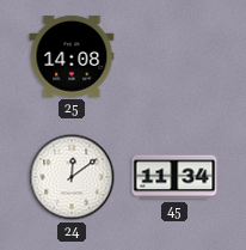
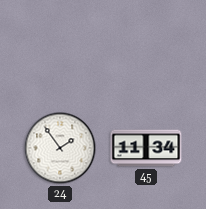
25: 14:08 -> none
24: 12:09 -> 1:54
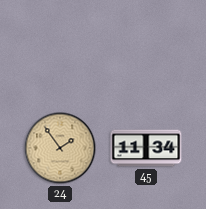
24 dial: white -> champagne
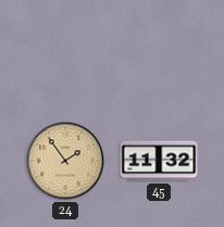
45: 11:34 -> 11:32
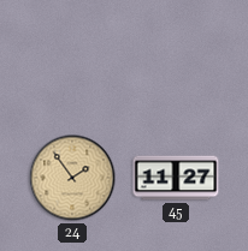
45: 11:32 -> 11:27
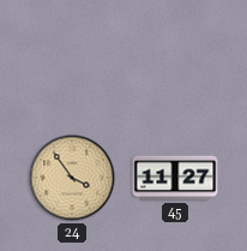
24: 1:54 -> 3:54
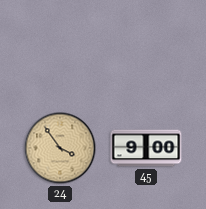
45: 11:27 -> 9:00
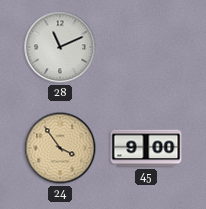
28: none -> 11:11
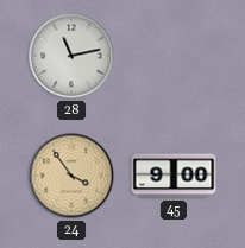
28: 11:11 -> 11:13
